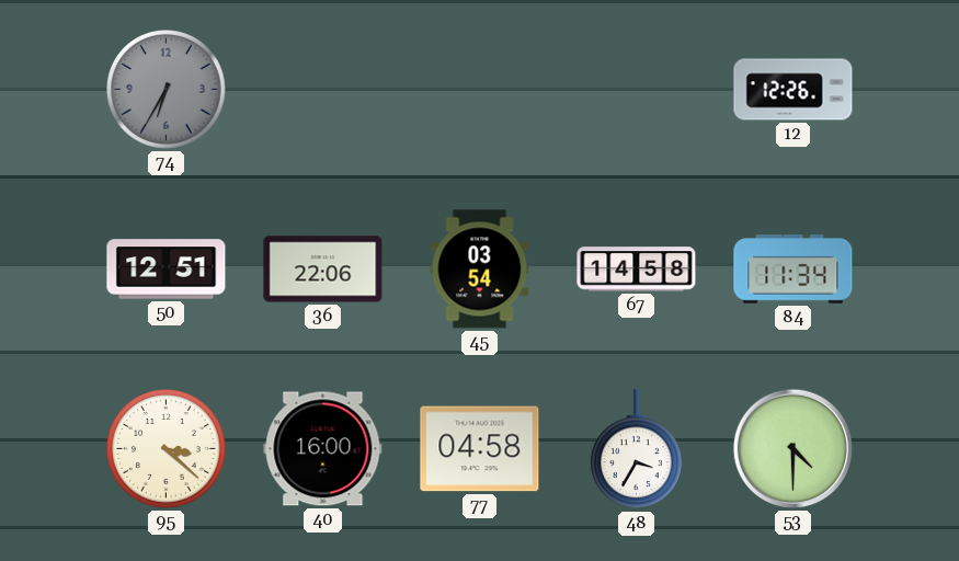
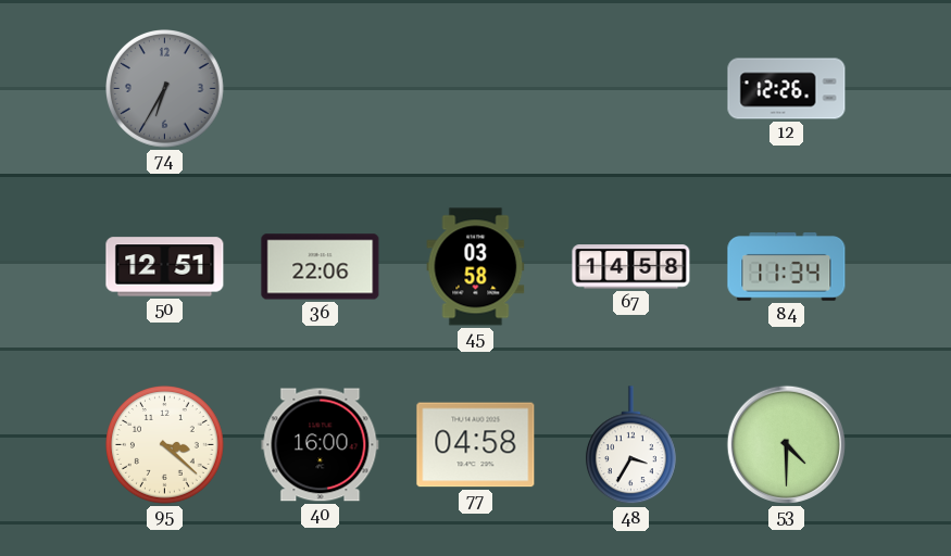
45: 03:54 -> 03:58
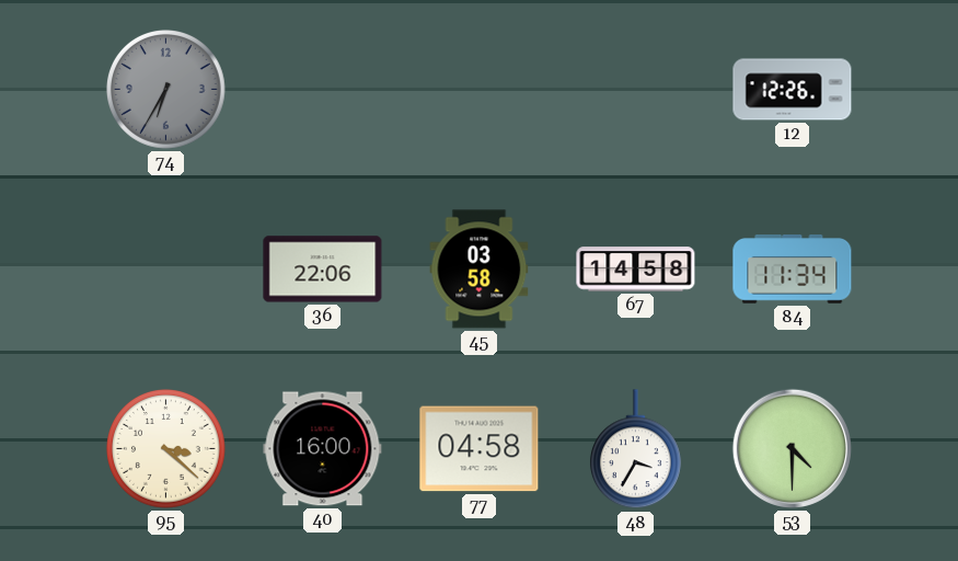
50: 12:51 -> none
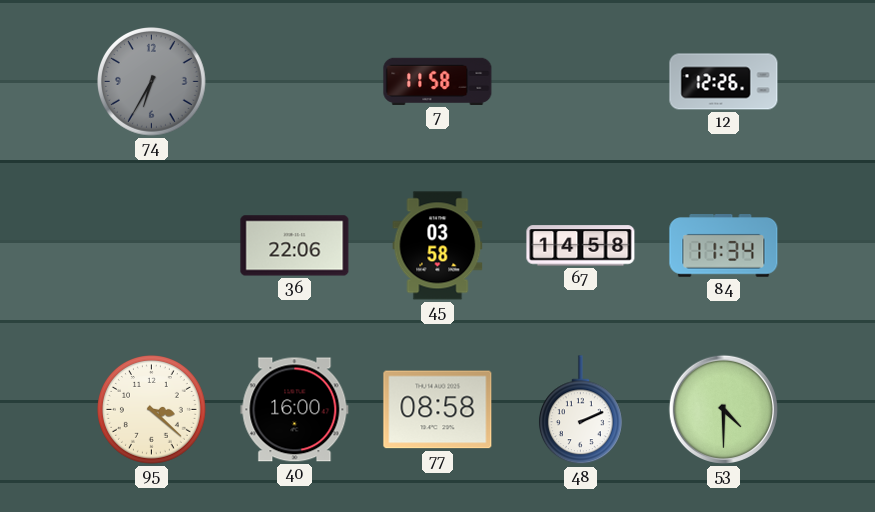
7: none -> 11:58
77: 04:58 -> 08:58
48: 3:35 -> 2:11
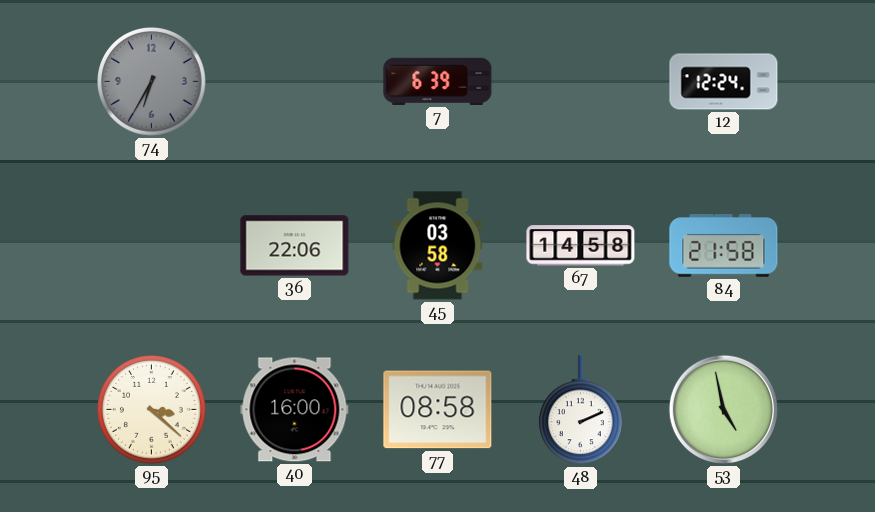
7: 11:58 -> 6:39
12: 12:26 -> 12:24
84: 11:34 -> 21:58
53: 4:30 -> 4:58
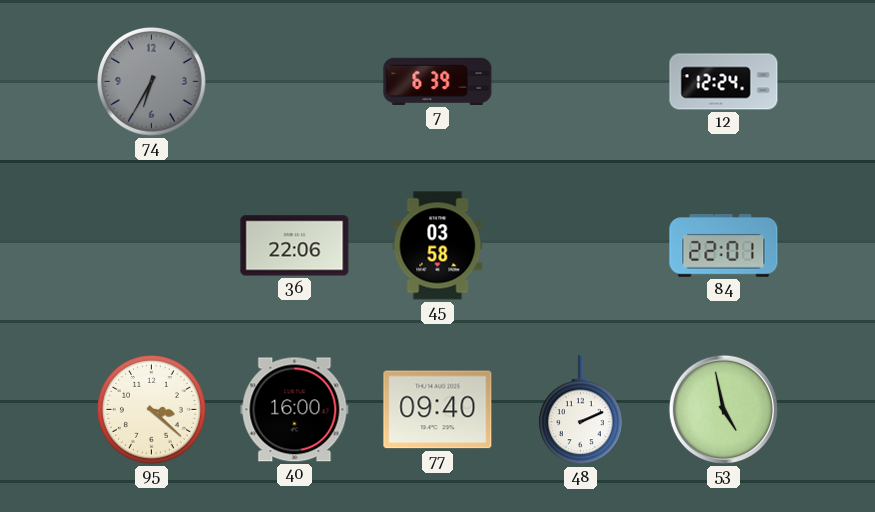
67: 14:58 -> none
84: 21:58 -> 22:01
77: 08:58 -> 09:40
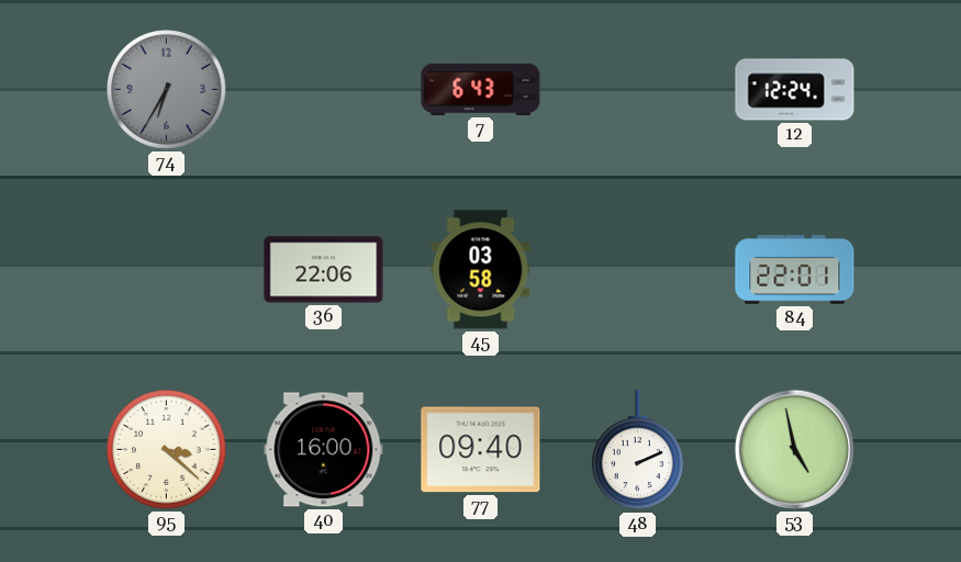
7: 6:39 -> 6:43
